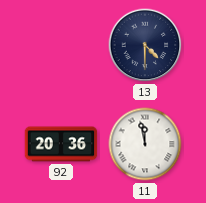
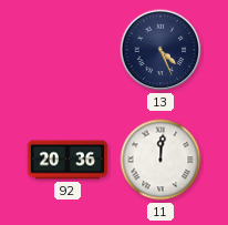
13: 4:30 -> 4:26
11: 11:58 -> 12:01
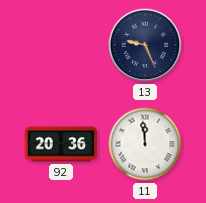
13: 4:26 -> 9:26
11: 12:01 -> 11:59
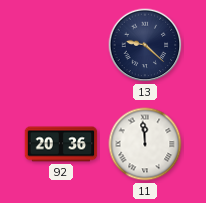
13: 9:26 -> 9:22
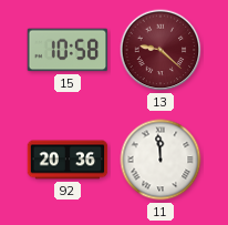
15: none -> 10:58
13 dial: navy -> burgundy
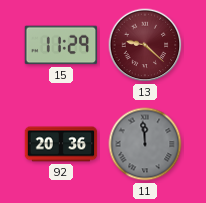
15: 10:58 -> 11:29
11 dial: white -> grey
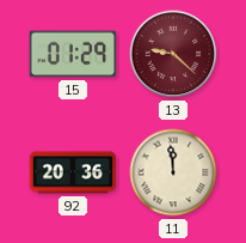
15: 11:29 -> 01:29
11 dial: grey -> cream
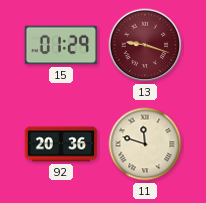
13: 9:22 -> 9:18
11: 11:59 -> 11:48
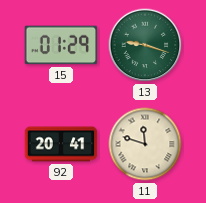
13 dial: burgundy -> green
92: 20:36 -> 20:41
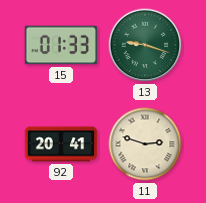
15: 01:29 -> 01:33
11: 11:48 -> 2:48
